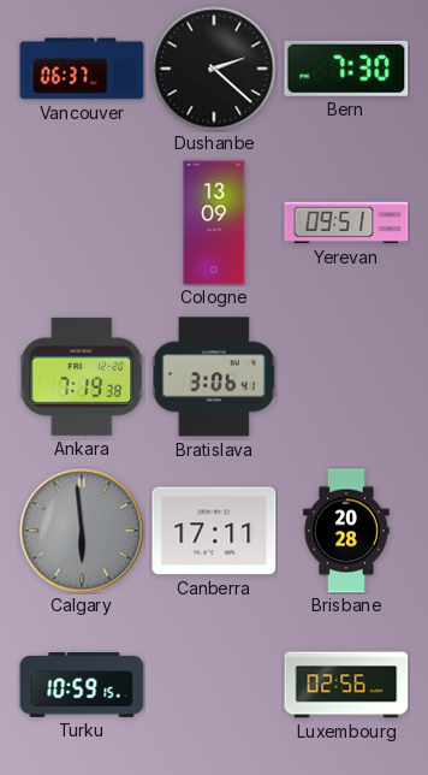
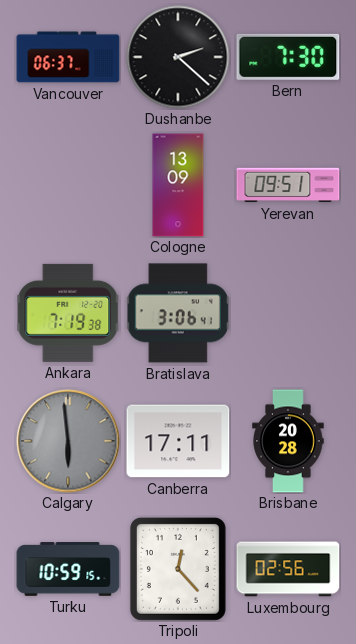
Tripoli: none -> 12:23
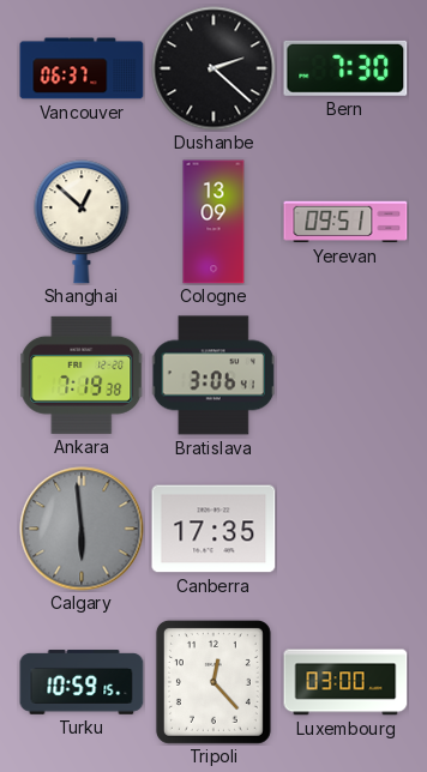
Shanghai: none -> 12:52
Canberra: 17:11 -> 17:35
Brisbane: 20:28 -> none
Luxembourg: 02:56 -> 03:00
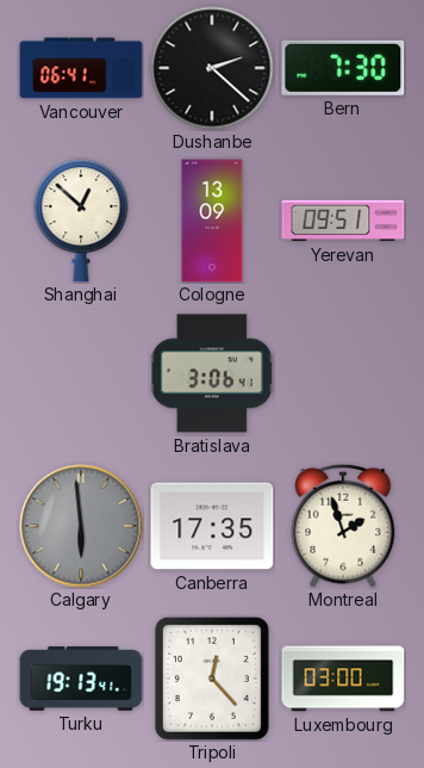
Vancouver: 06:37 -> 06:41
Ankara: 7:19 -> none
Montreal: none -> 1:57
Turku: 10:59 -> 19:13
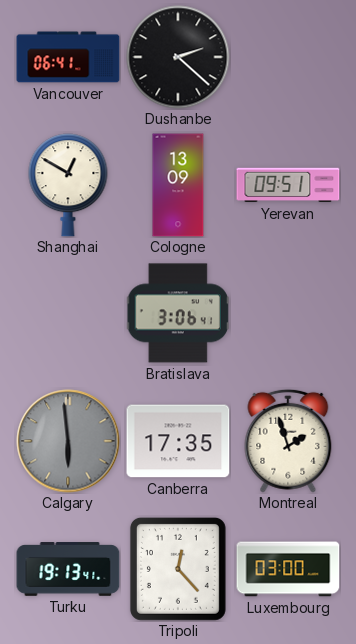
Bern: 7:30 -> none
Shanghai: 12:52 -> 12:50
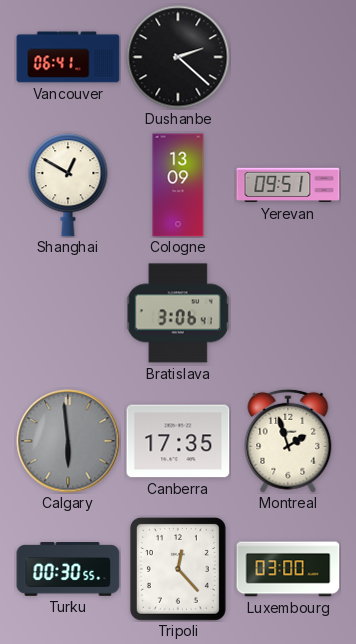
Turku: 19:13 -> 00:30
